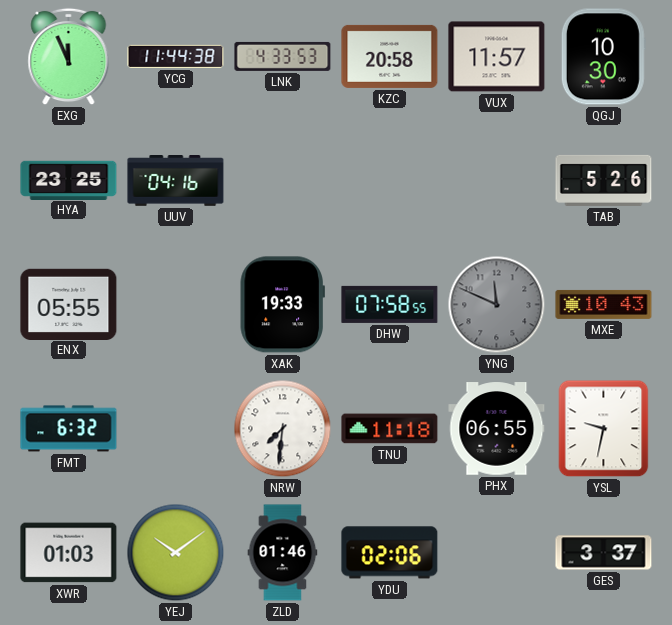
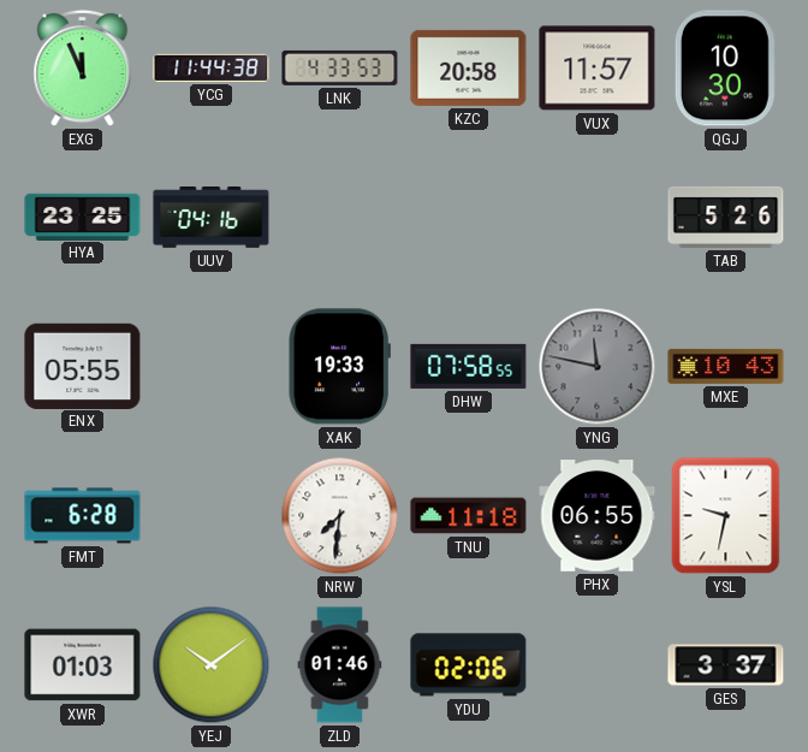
YNG: 11:49 -> 11:47
FMT: 6:32 -> 6:28
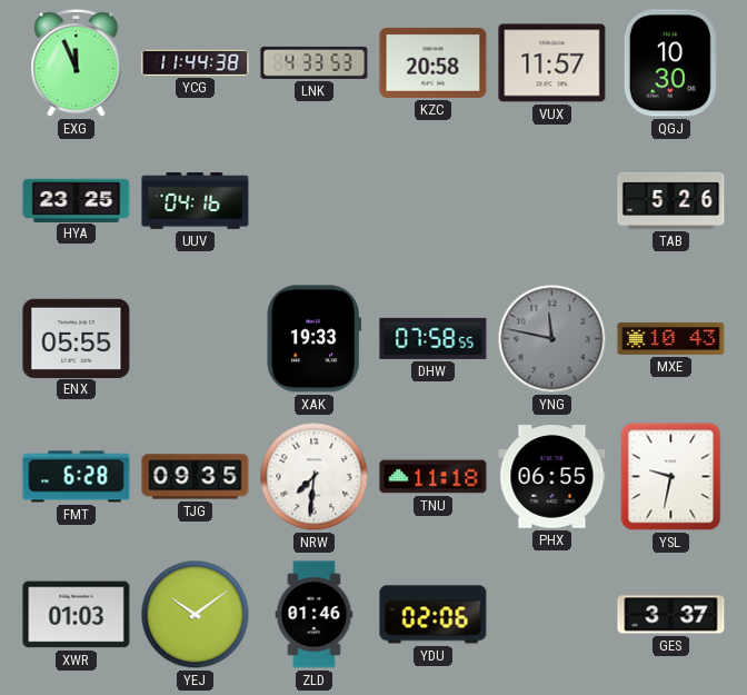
TJG: none -> 09:35
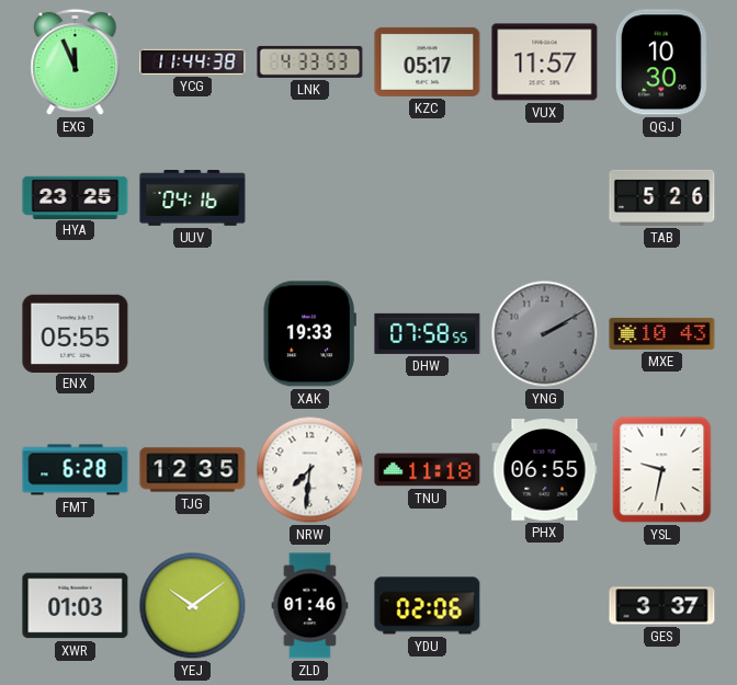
KZC: 20:58 -> 05:17
YNG: 11:47 -> 2:10
TJG: 09:35 -> 12:35
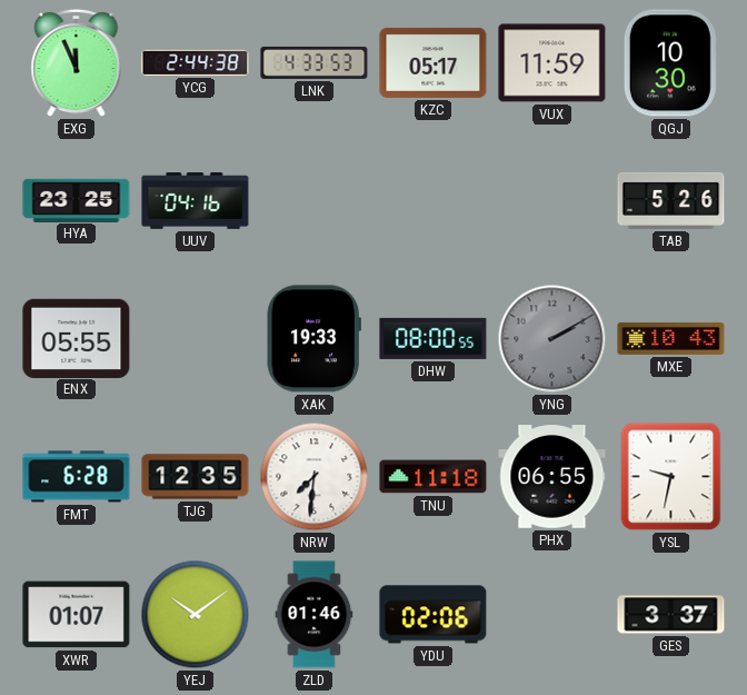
YCG: 11:44 -> 2:44
VUX: 11:57 -> 11:59
DHW: 07:58 -> 08:00
XWR: 01:03 -> 01:07
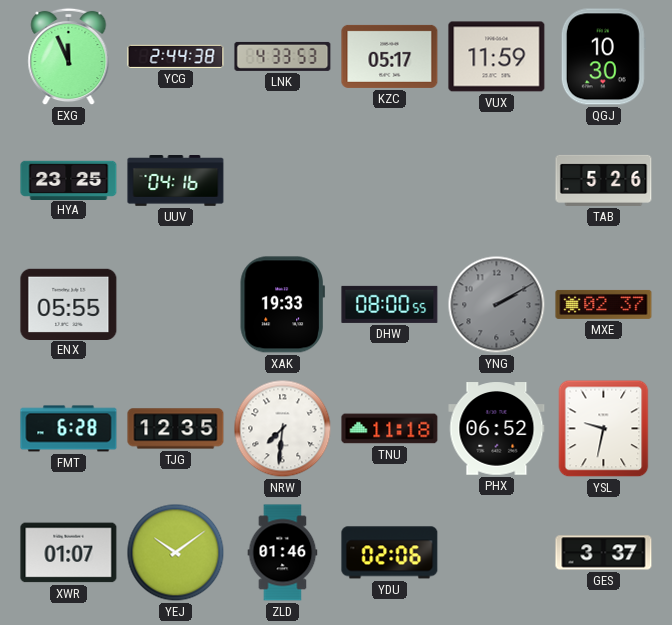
MXE: 10:43 -> 02:37
PHX: 06:55 -> 06:52
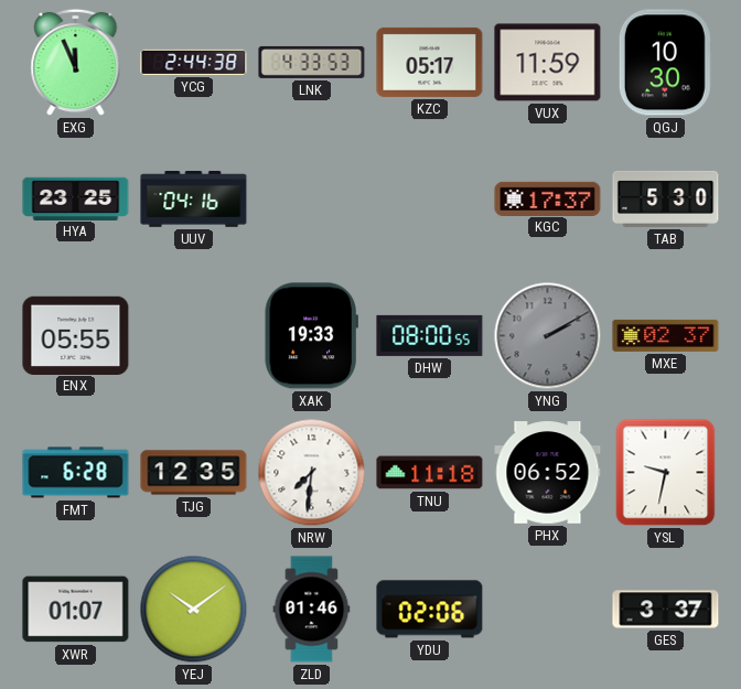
KGC: none -> 17:37
TAB: 5:26 -> 5:30
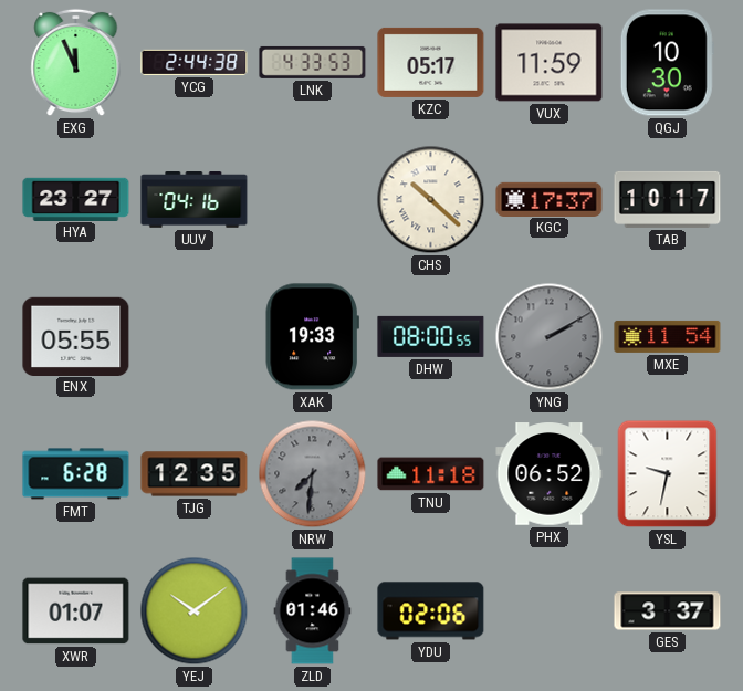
HYA: 23:25 -> 23:27
CHS: none -> 10:22
TAB: 5:30 -> 10:17
MXE: 02:37 -> 11:54
NRW dial: white -> grey
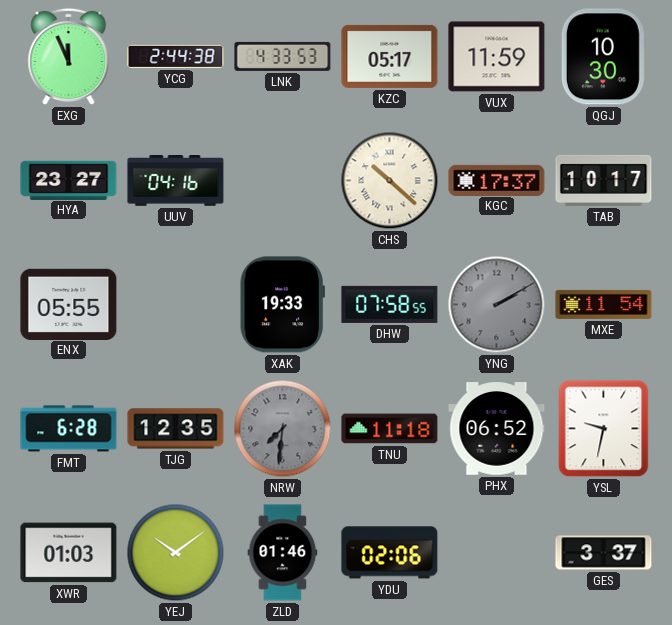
DHW: 08:00 -> 07:58
XWR: 01:07 -> 01:03
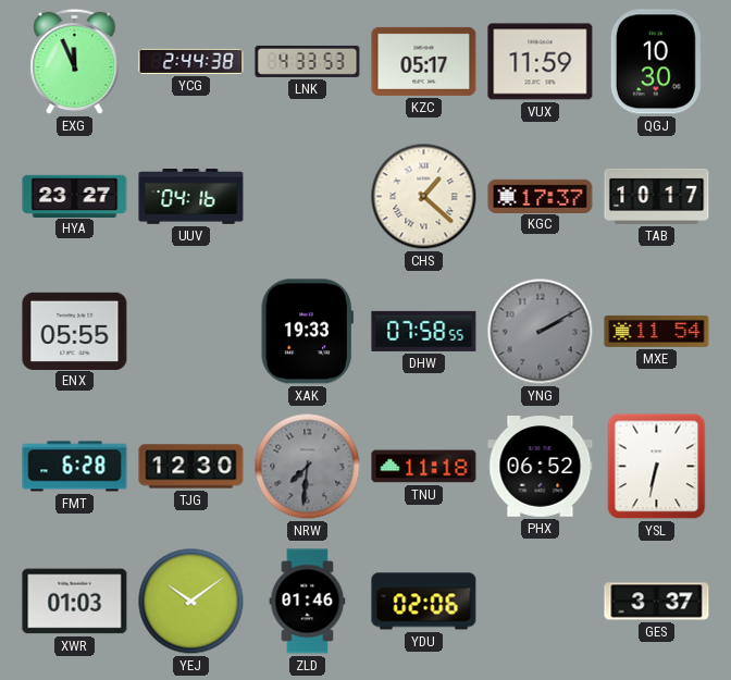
CHS: 10:22 -> 1:22
TJG: 12:35 -> 12:30
YSL: 9:32 -> 6:32
